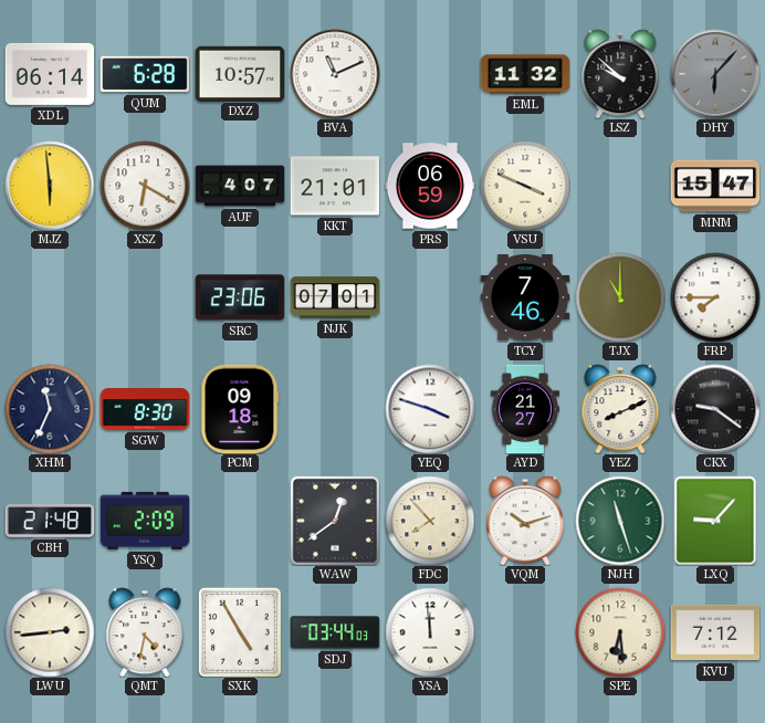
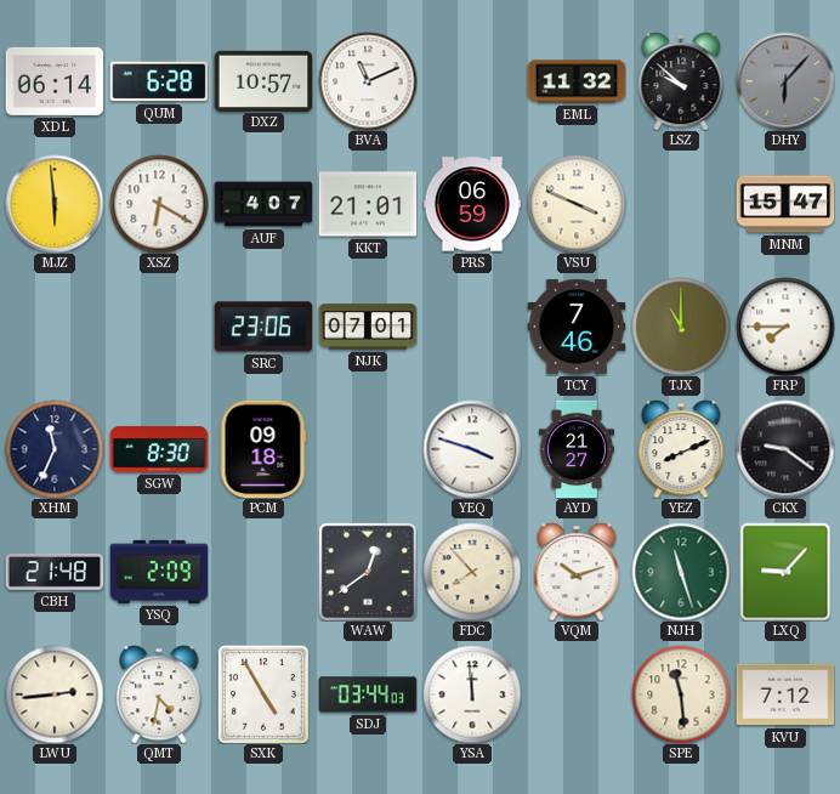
SPE: 6:29 -> 11:29
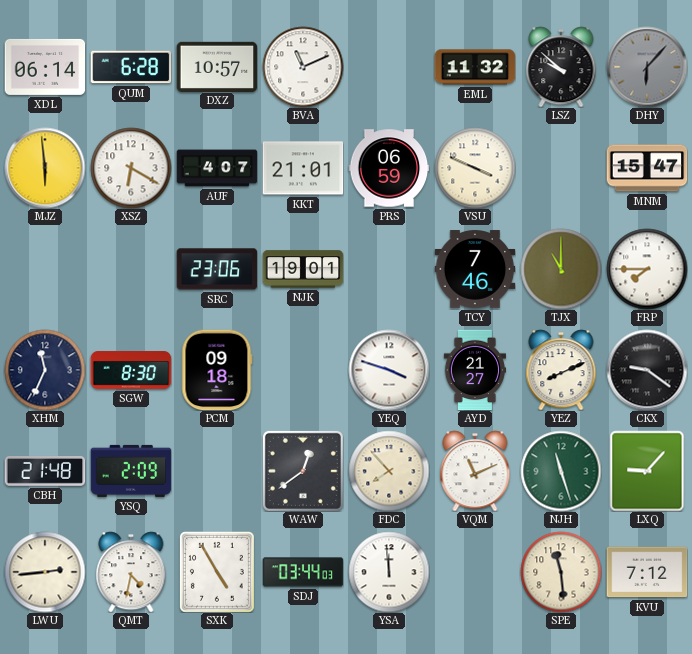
NJK: 07:01 -> 19:01
VQM: 10:12 -> 11:11
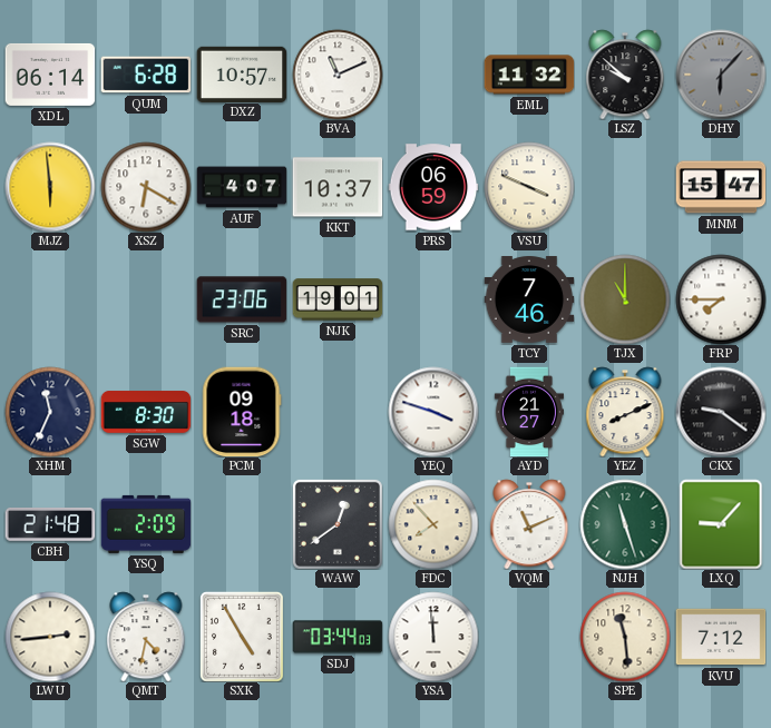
KKT: 21:01 -> 10:37
